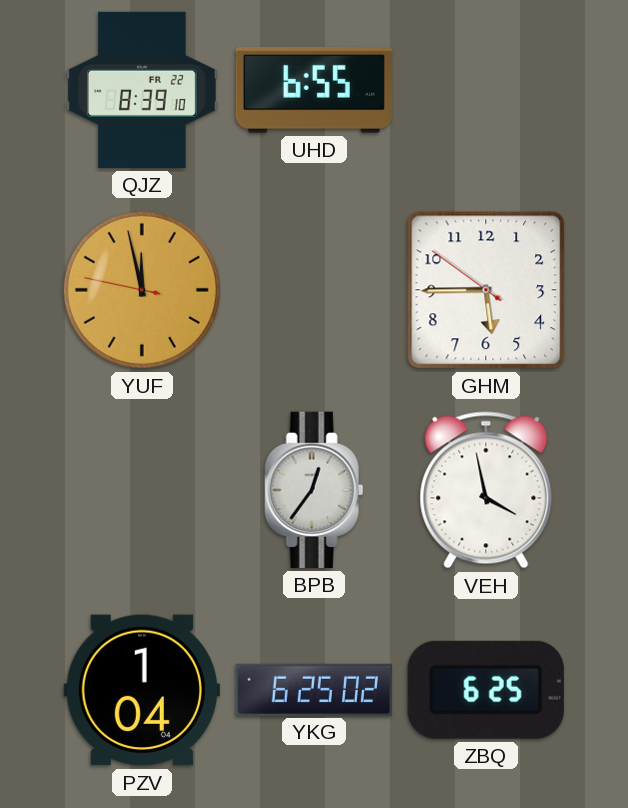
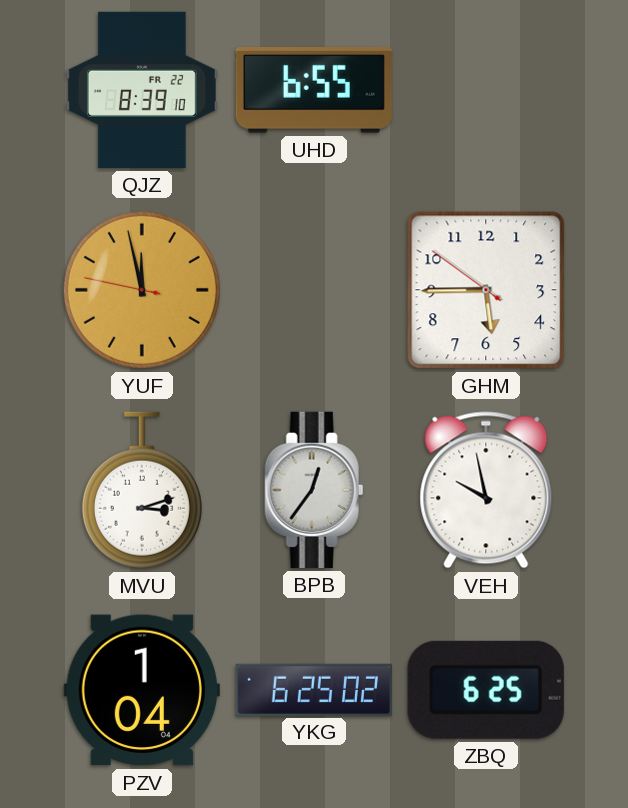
MVU: none -> 3:12
VEH: 3:58 -> 9:58
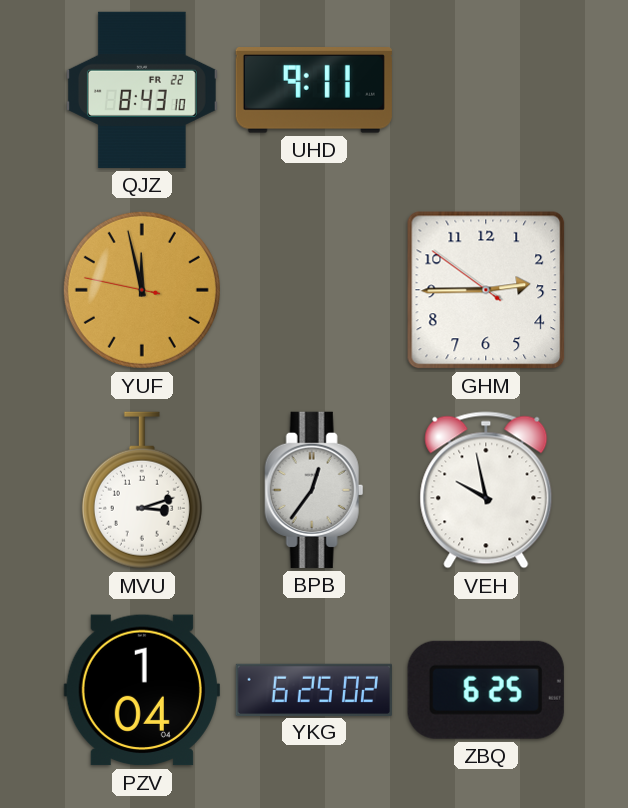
QJZ: 8:39 -> 8:43
UHD: 6:55 -> 9:11
GHM: 5:44 -> 2:44
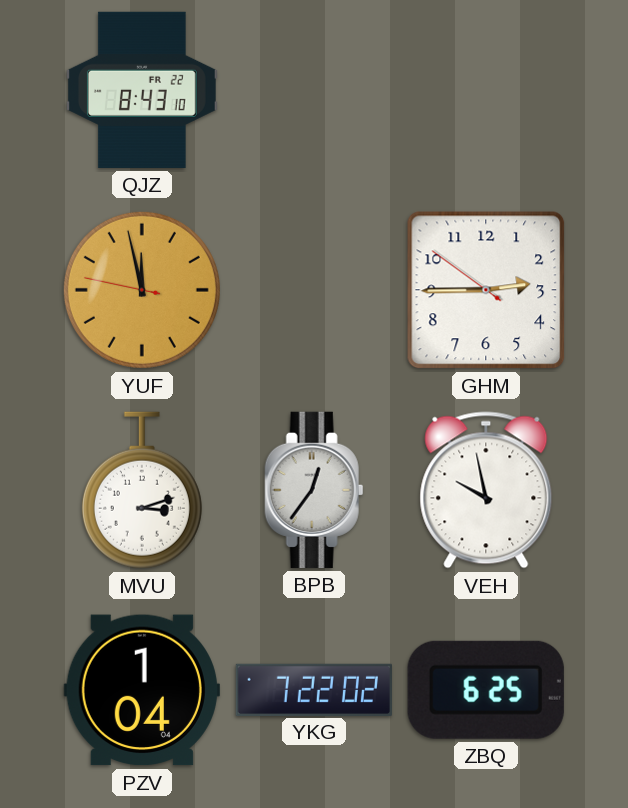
UHD: 9:11 -> none
YKG: 6:25 -> 7:22
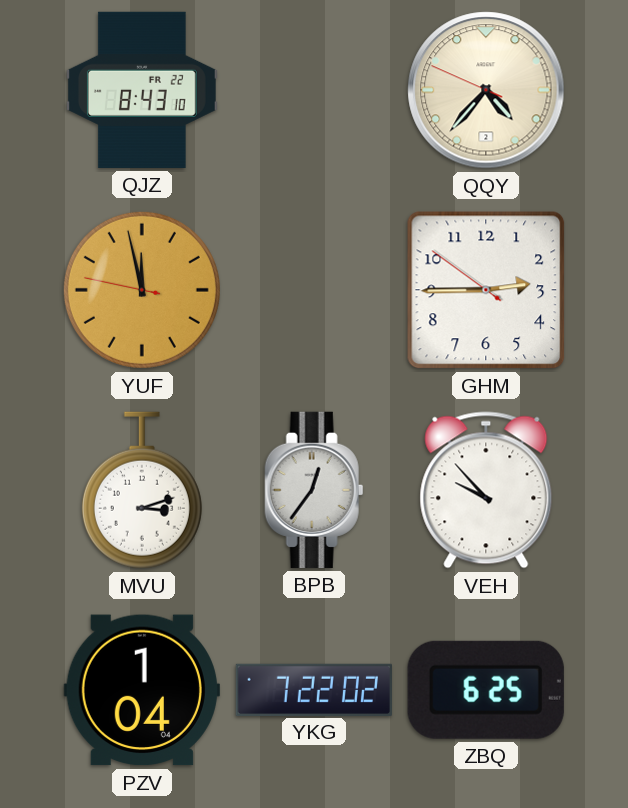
QQY: none -> 4:36
VEH: 9:58 -> 9:53
